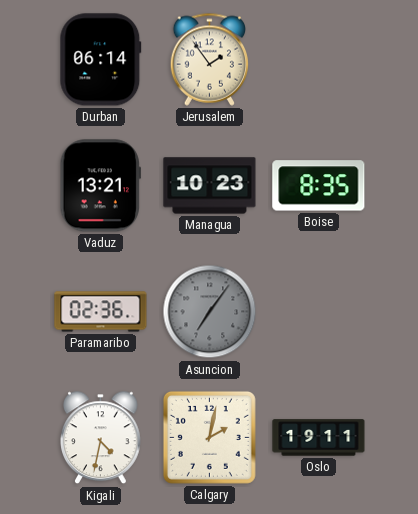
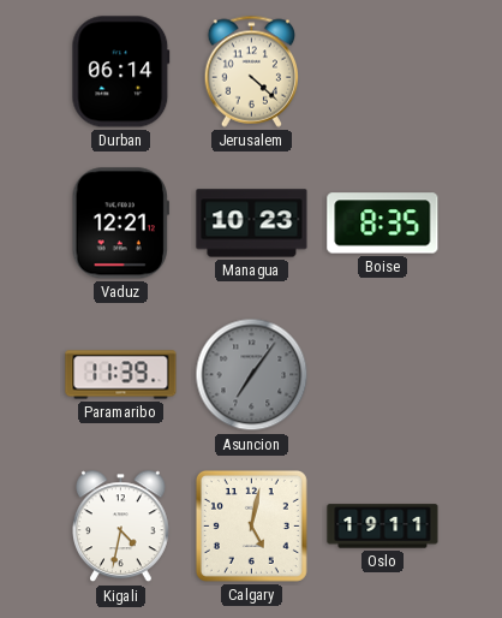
Jerusalem: 1:54 -> 4:22
Vaduz: 13:21 -> 12:21
Paramaribo: 02:36 -> 11:39
Calgary: 2:02 -> 5:02
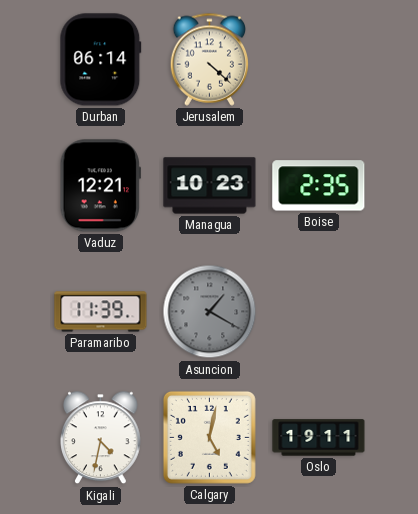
Boise: 8:35 -> 2:35
Asuncion: 7:06 -> 1:20
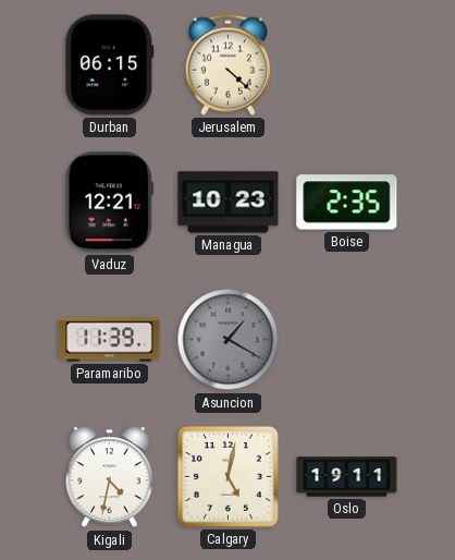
Durban: 06:14 -> 06:15
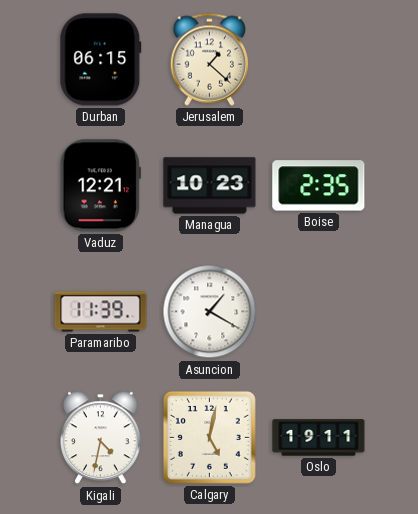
Jerusalem: 4:22 -> 1:22
Asuncion dial: grey -> white
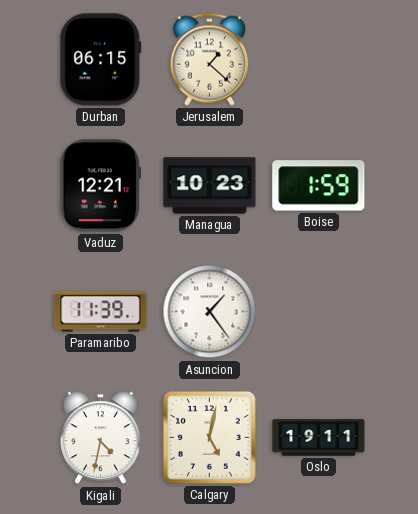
Boise: 2:35 -> 1:59
Asuncion: 1:20 -> 1:24
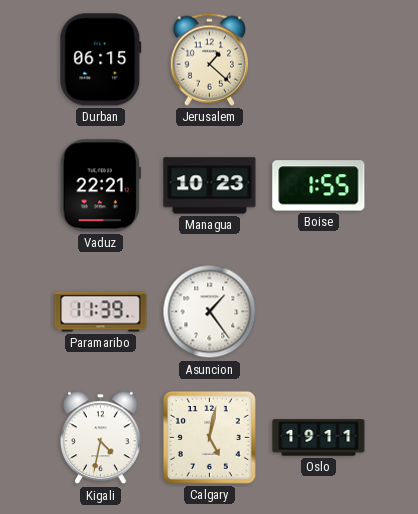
Vaduz: 12:21 -> 22:21
Boise: 1:59 -> 1:55
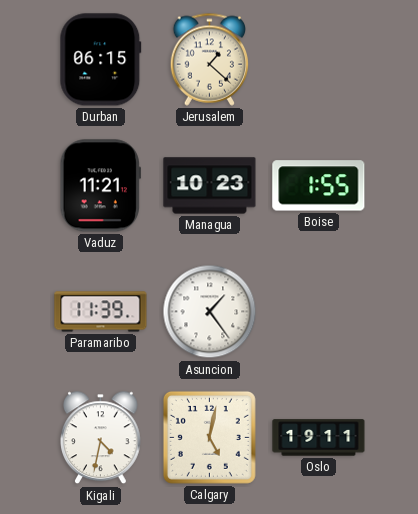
Vaduz: 22:21 -> 11:21
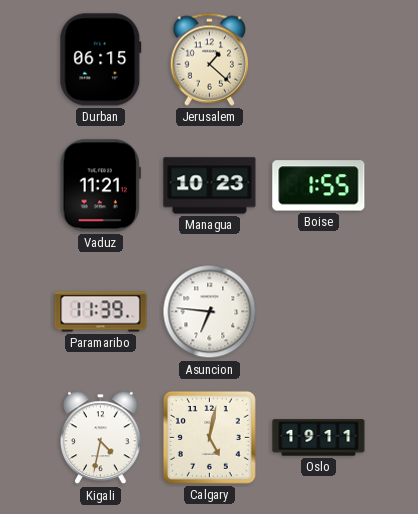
Asuncion: 1:24 -> 6:46
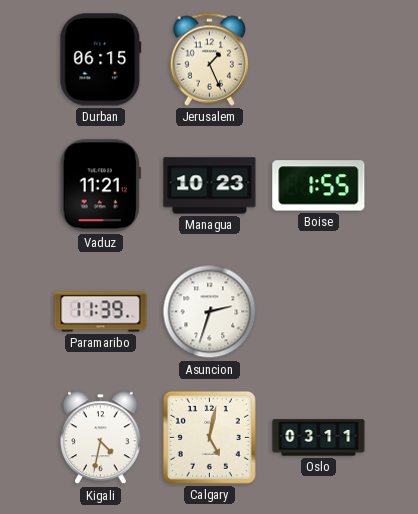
Jerusalem: 1:22 -> 1:26
Asuncion: 6:46 -> 2:33
Oslo: 19:11 -> 03:11
